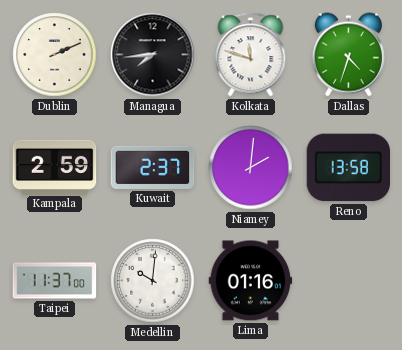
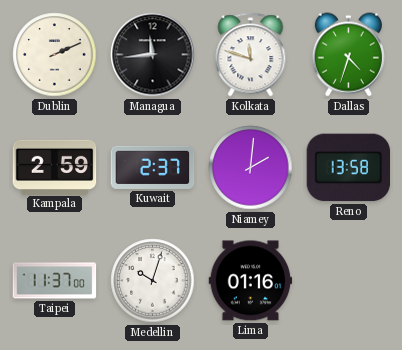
Managua: 7:44 -> 11:44
Medellin: 10:01 -> 10:03
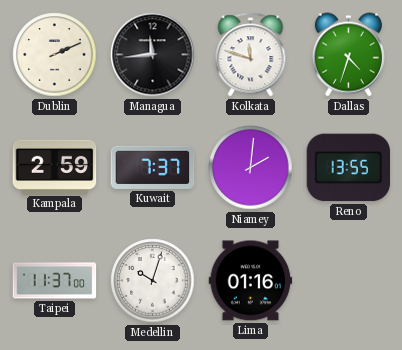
Kuwait: 2:37 -> 7:37
Reno: 13:58 -> 13:55
